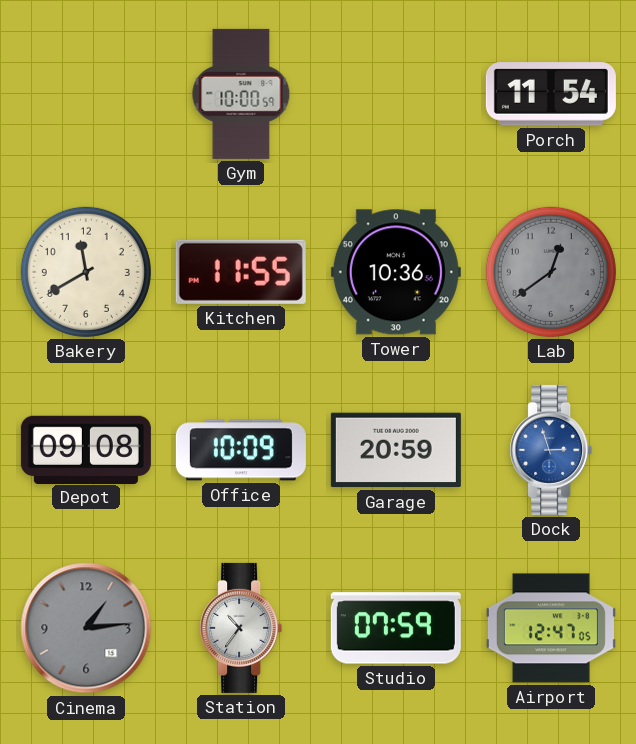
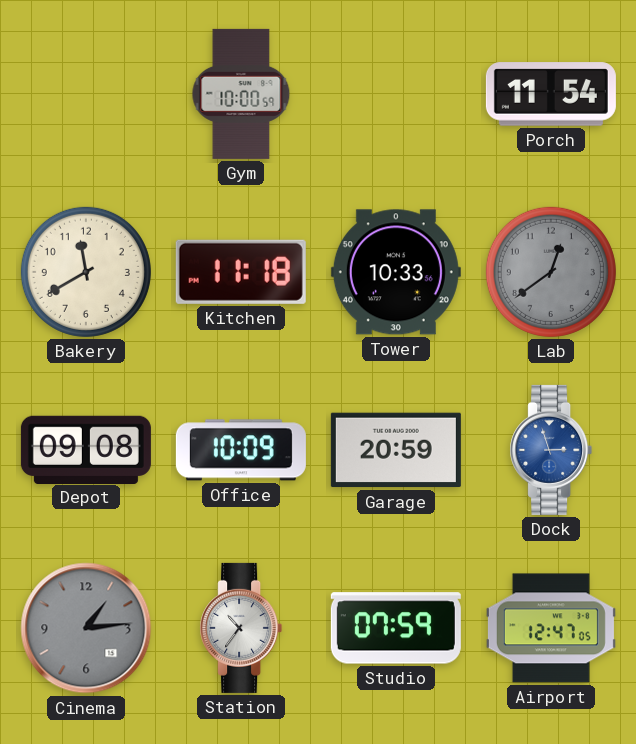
Kitchen: 11:55 -> 11:18
Tower: 10:36 -> 10:33
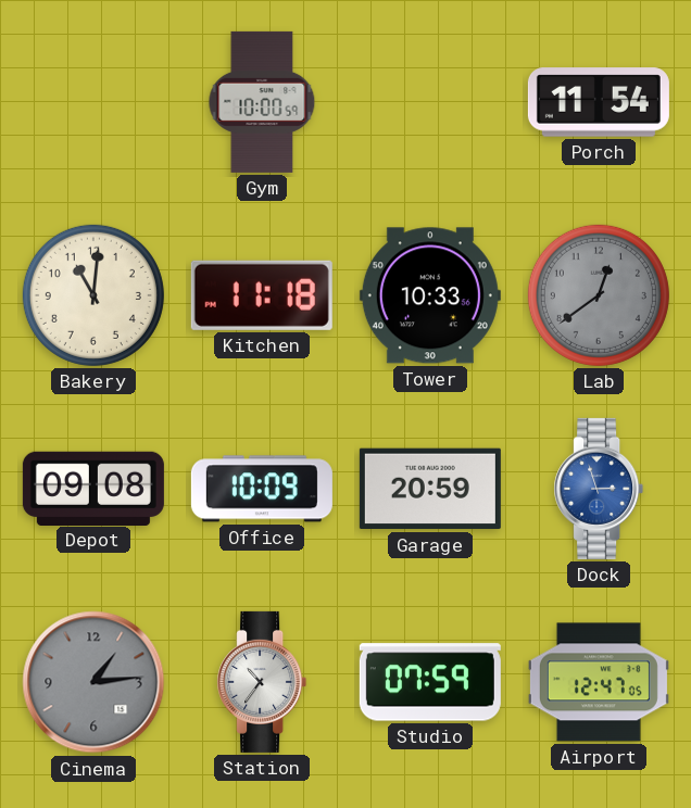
Bakery: 11:40 -> 11:01
